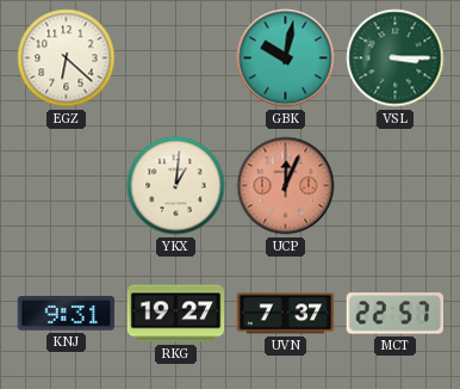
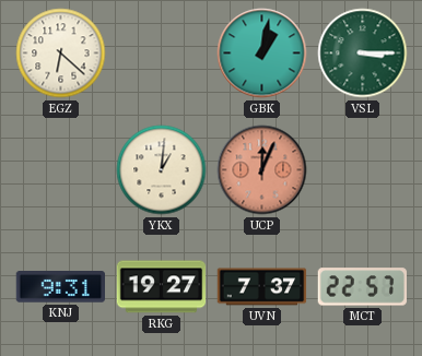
GBK: 10:02 -> 1:02
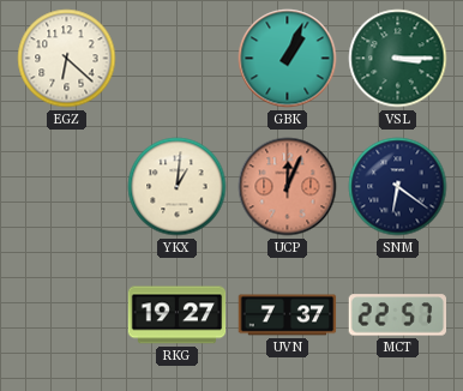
GBK: 1:02 -> 1:04
SNM: none -> 6:21
KNJ: 9:31 -> none
